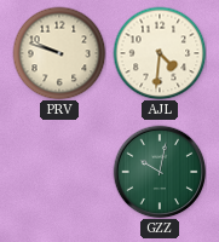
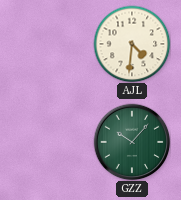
PRV: 9:48 -> none
GZZ: 10:02 -> 10:07
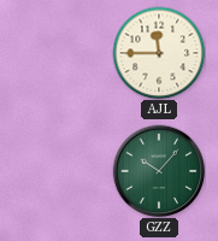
AJL: 4:31 -> 11:45
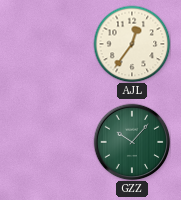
AJL: 11:45 -> 12:36
